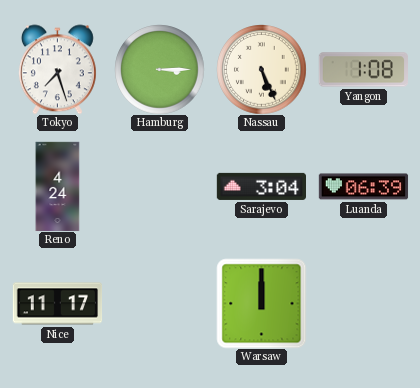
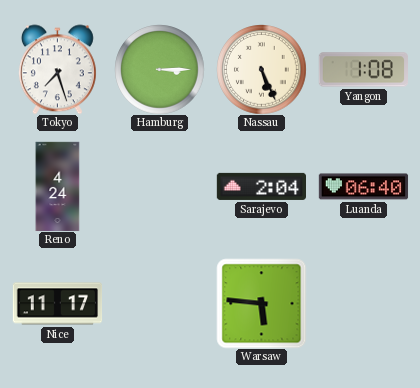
Sarajevo: 3:04 -> 2:04
Luanda: 06:39 -> 06:40
Warsaw: 12:00 -> 5:46
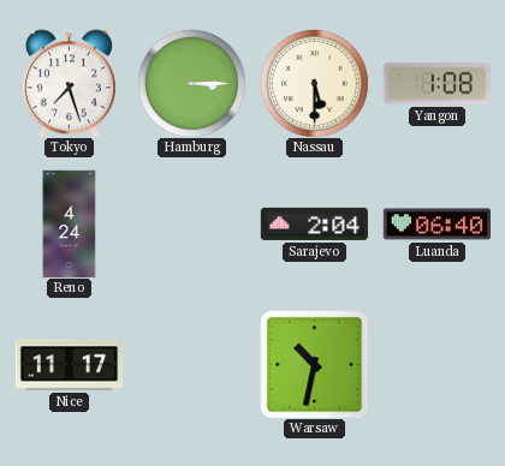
Nassau: 5:26 -> 5:30
Warsaw: 5:46 -> 10:32
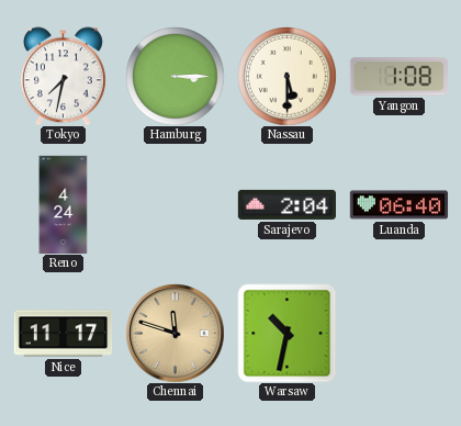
Tokyo: 7:27 -> 7:32
Chennai: none -> 11:48
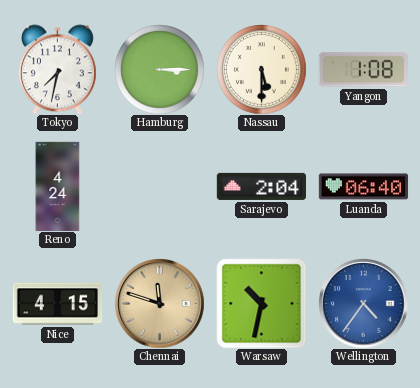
Nice: 11:17 -> 4:15
Wellington: none -> 4:36
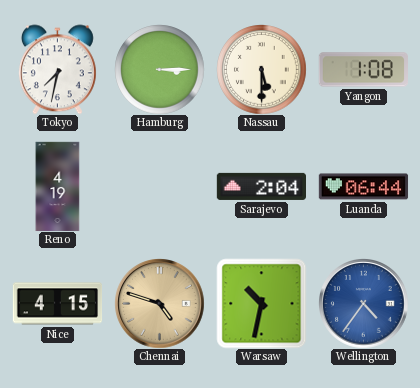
Reno: 4:24 -> 4:19
Luanda: 06:40 -> 06:44
Chennai: 11:48 -> 4:48
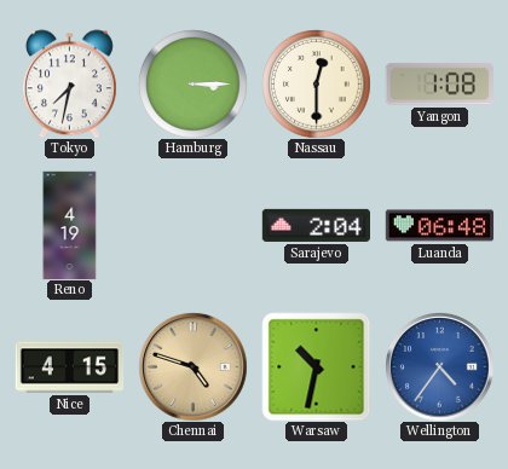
Nassau: 5:30 -> 12:30
Luanda: 06:44 -> 06:48
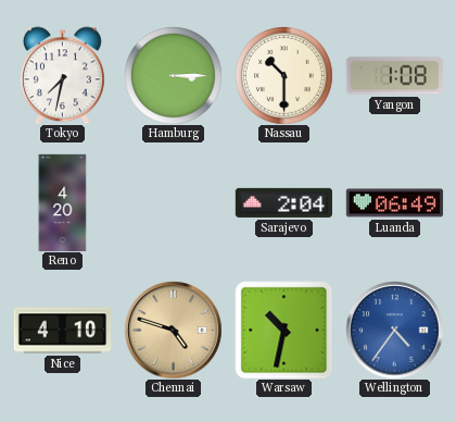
Nassau: 12:30 -> 10:30
Reno: 4:19 -> 4:20
Luanda: 06:48 -> 06:49
Nice: 4:15 -> 4:10
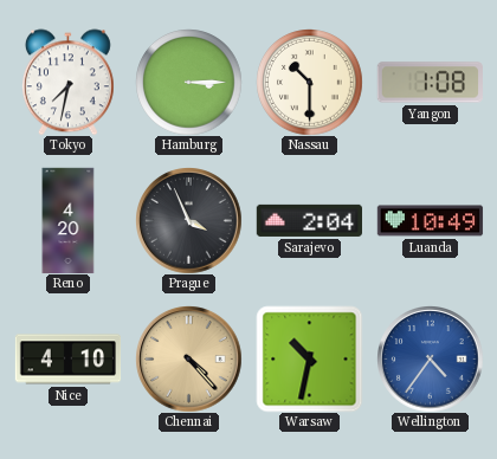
Prague: none -> 3:56
Luanda: 06:49 -> 10:49
Chennai: 4:48 -> 4:23
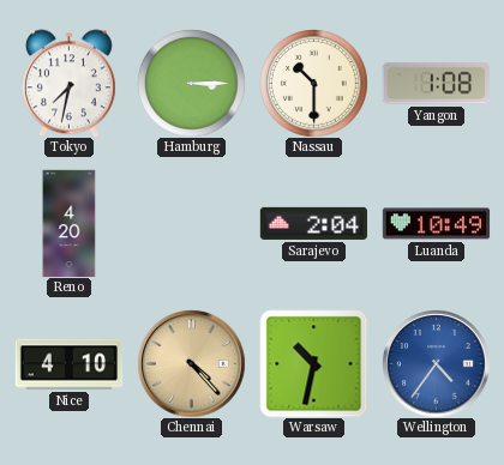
Prague: 3:56 -> none
